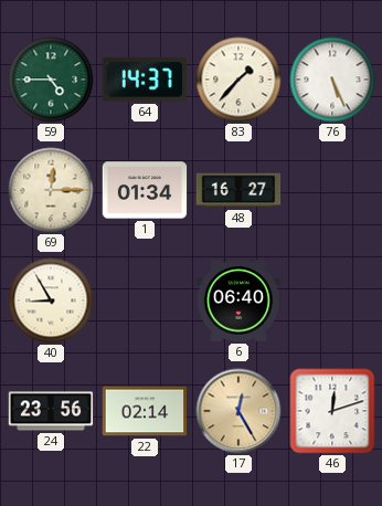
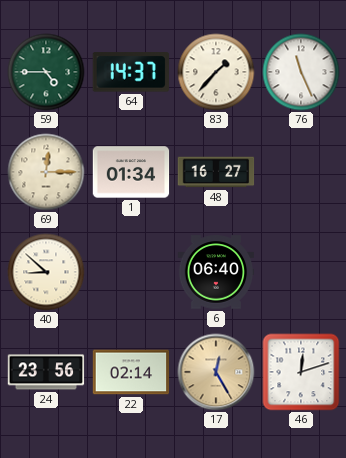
76: 5:26 -> 11:26
40: 8:55 -> 8:52
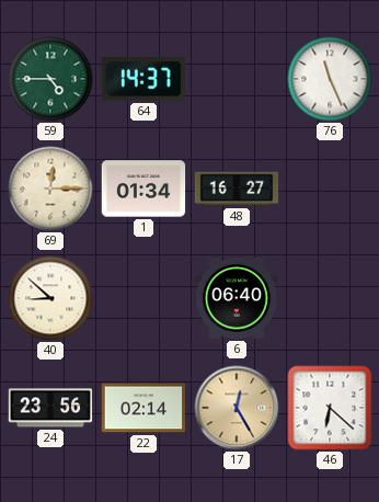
83: 1:37 -> none
46: 12:12 -> 6:22
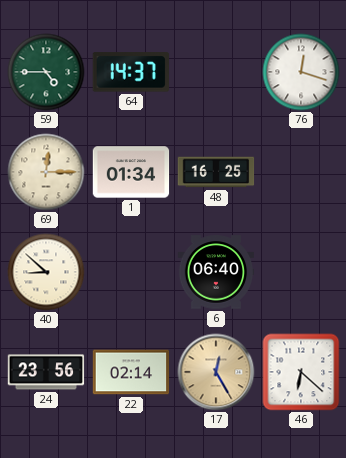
76: 11:26 -> 12:18
48: 16:27 -> 16:25
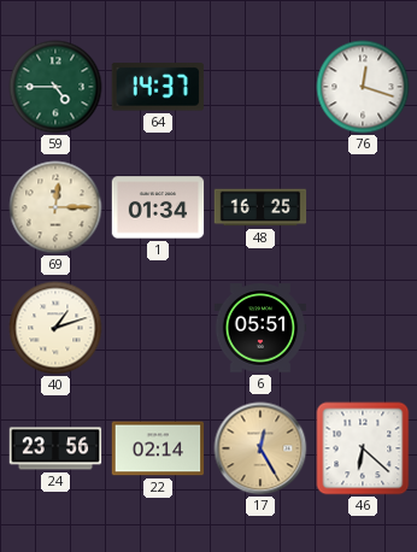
40: 8:52 -> 1:12
6: 06:40 -> 05:51
